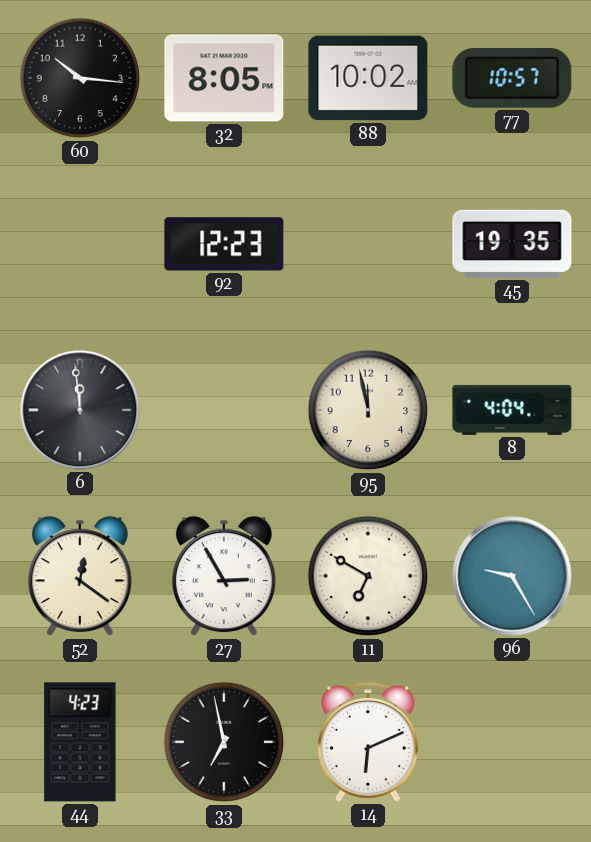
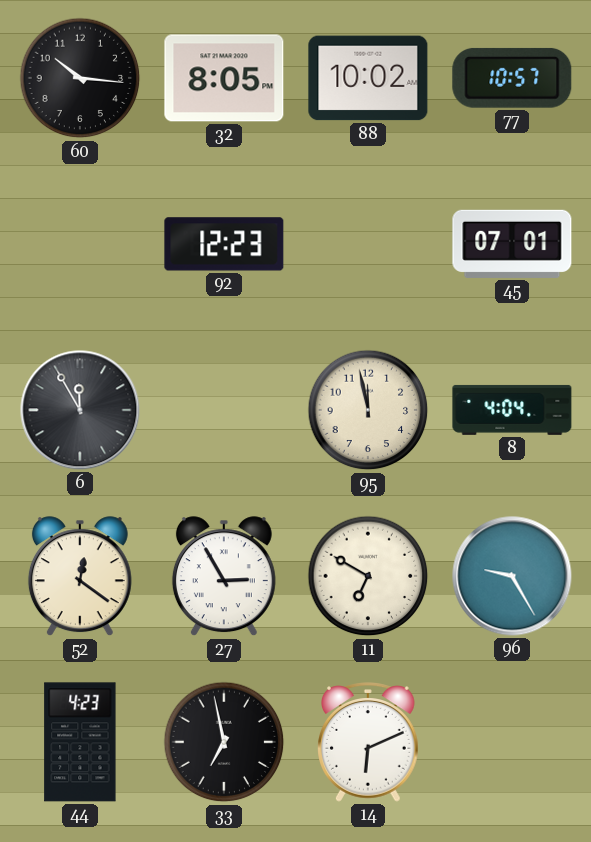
45: 19:35 -> 07:01
6: 11:59 -> 11:55
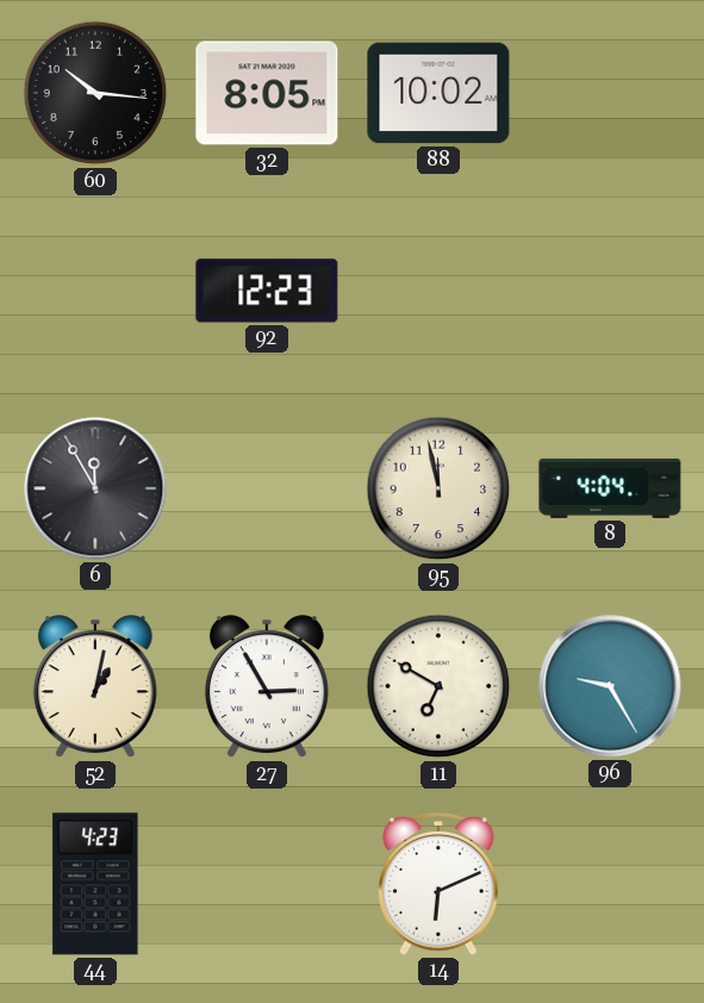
77: 10:57 -> none
45: 07:01 -> none
52: 12:21 -> 1:02
33: 6:58 -> none
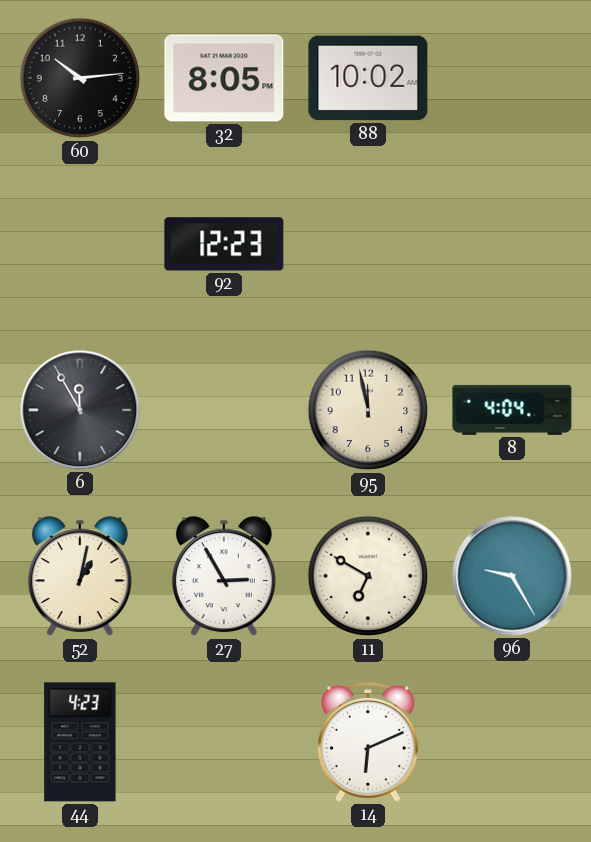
60: 10:16 -> 10:14
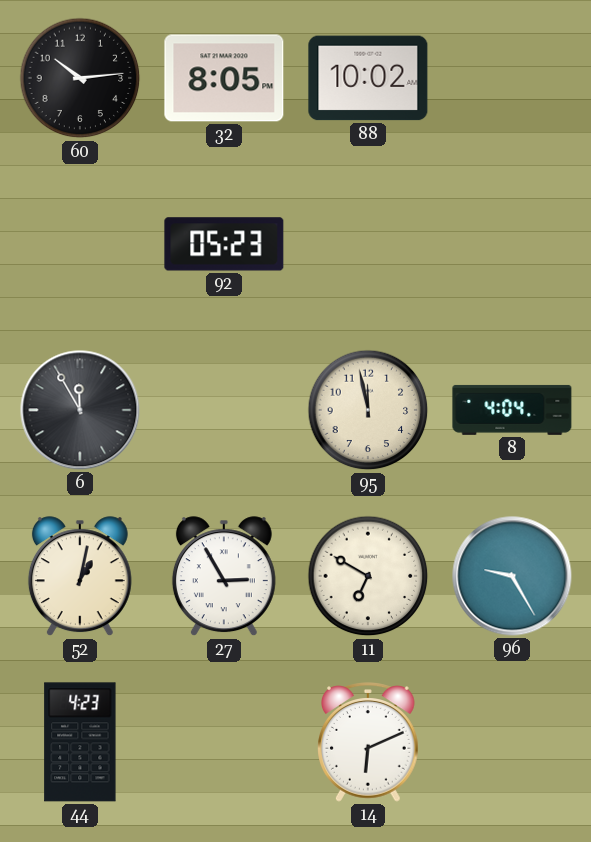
92: 12:23 -> 05:23
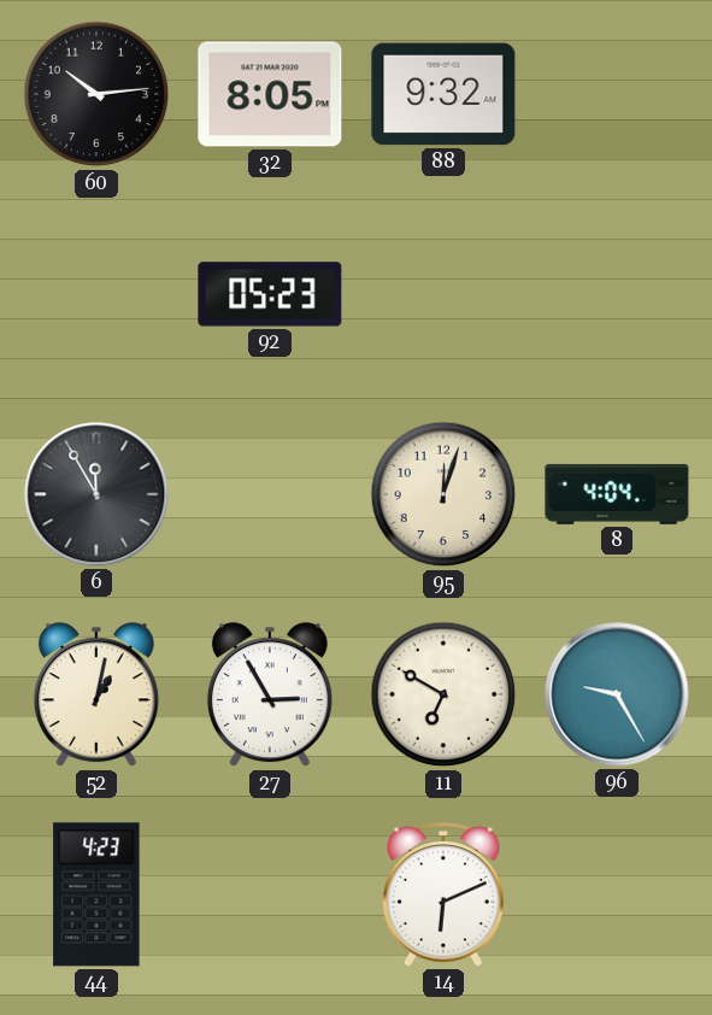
88: 10:02 -> 9:32
95: 11:58 -> 12:03
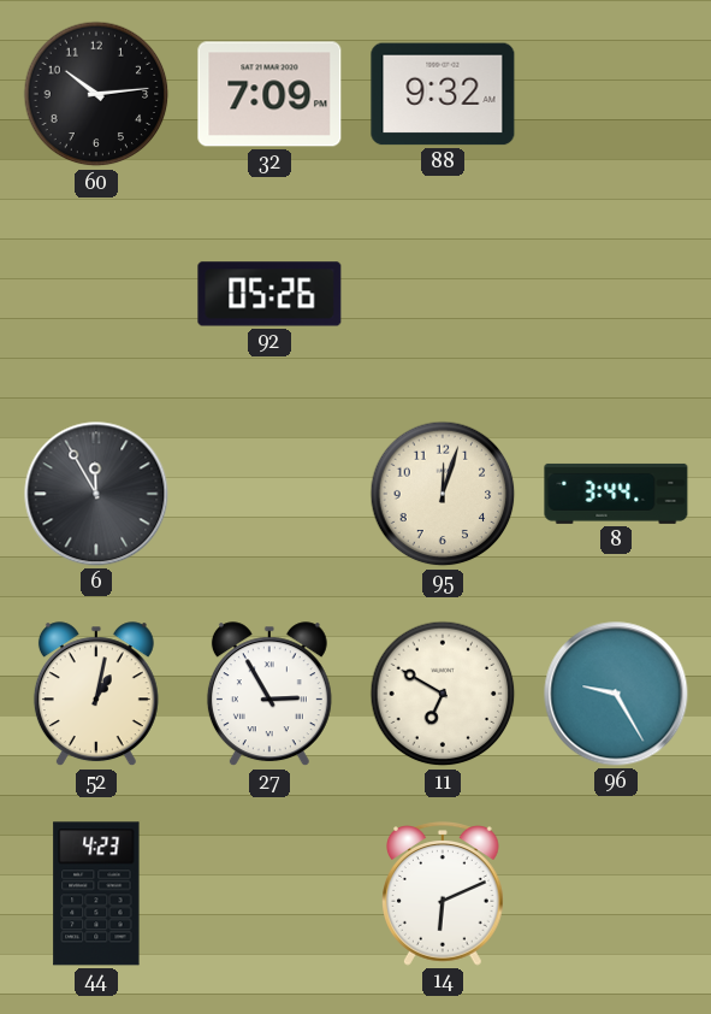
32: 8:05 -> 7:09
92: 05:23 -> 05:26
8: 4:04 -> 3:44
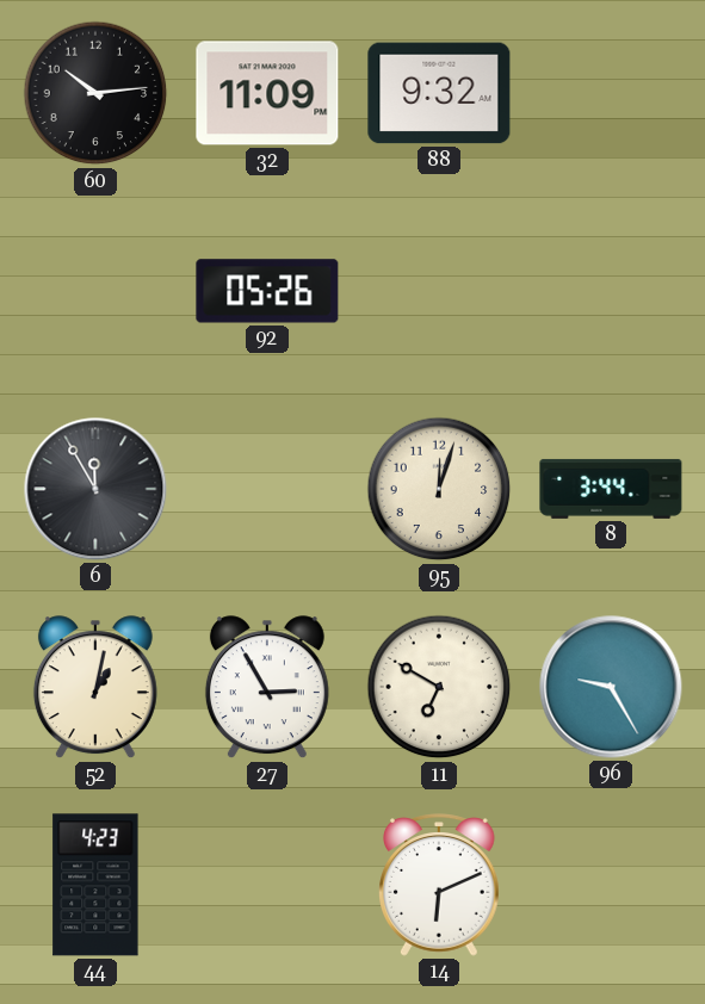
32: 7:09 -> 11:09
